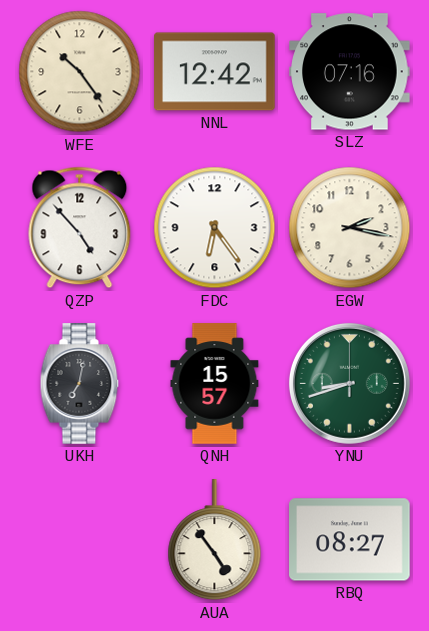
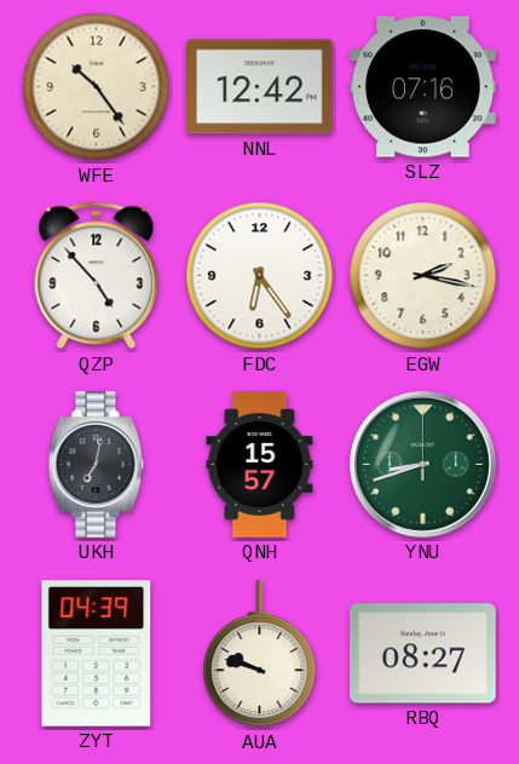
ZYT: none -> 04:39
AUA: 4:54 -> 9:48
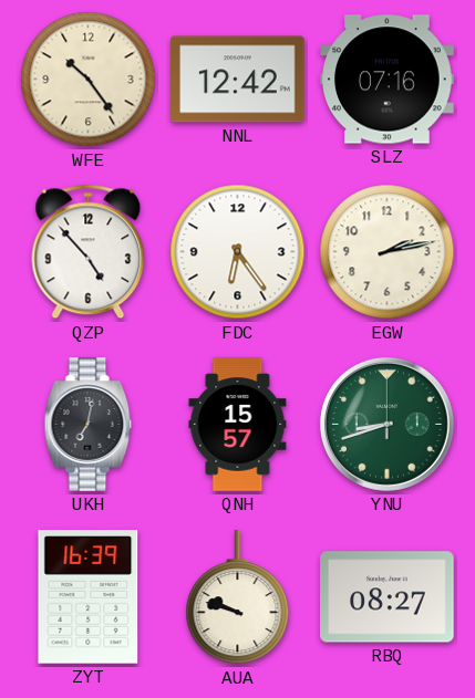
EGW: 2:17 -> 2:13
ZYT: 04:39 -> 16:39
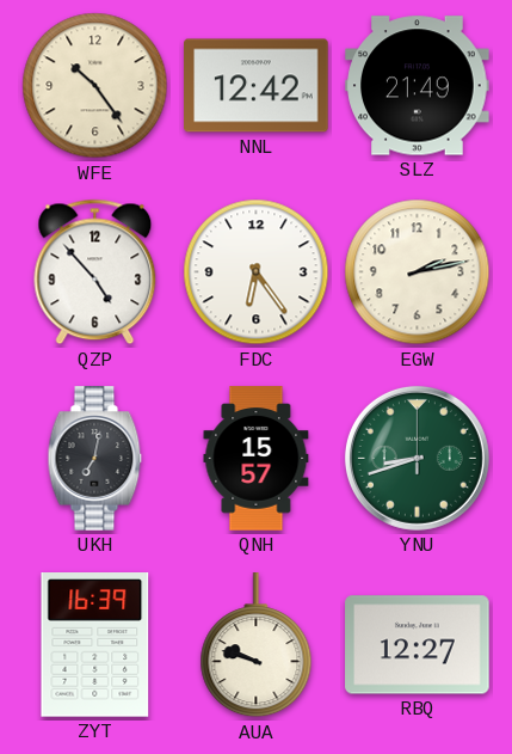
SLZ: 07:16 -> 21:49
RBQ: 08:27 -> 12:27
